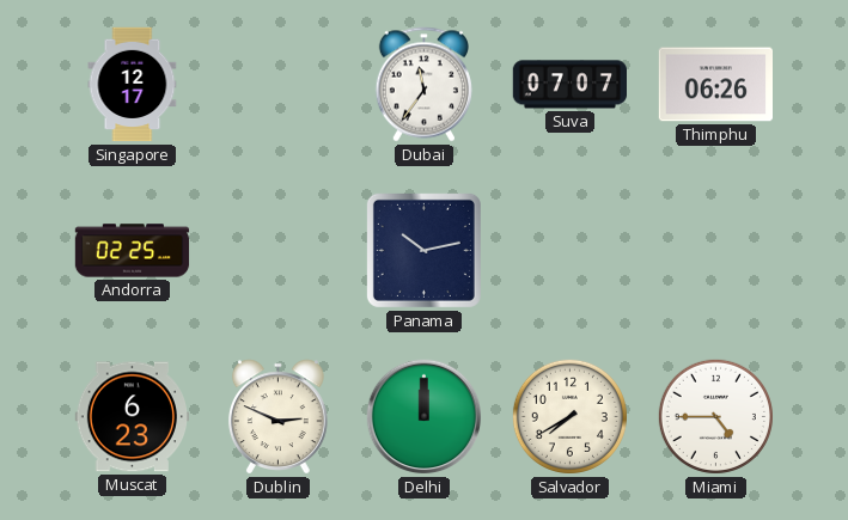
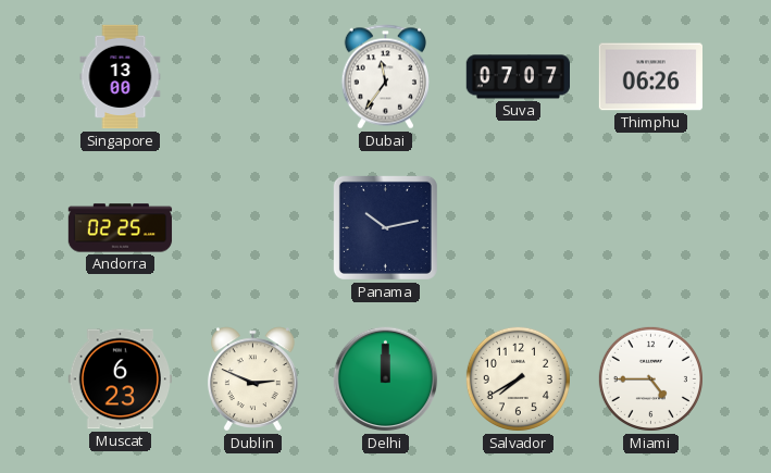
Singapore: 12:17 -> 13:00
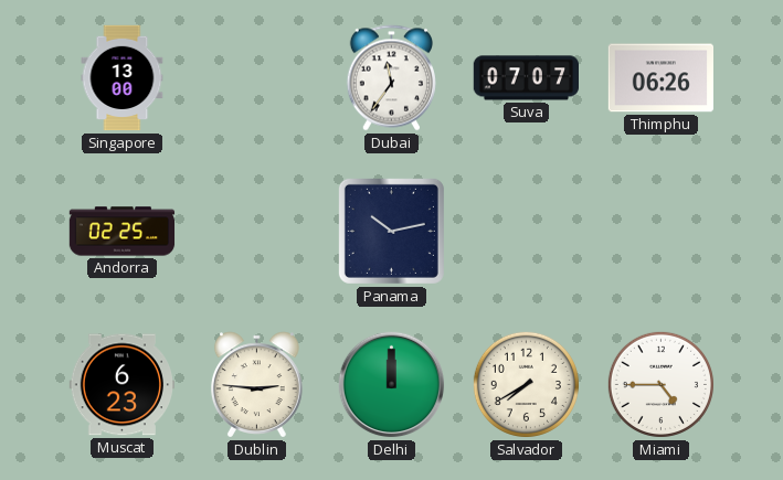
Dublin: 2:49 -> 2:46
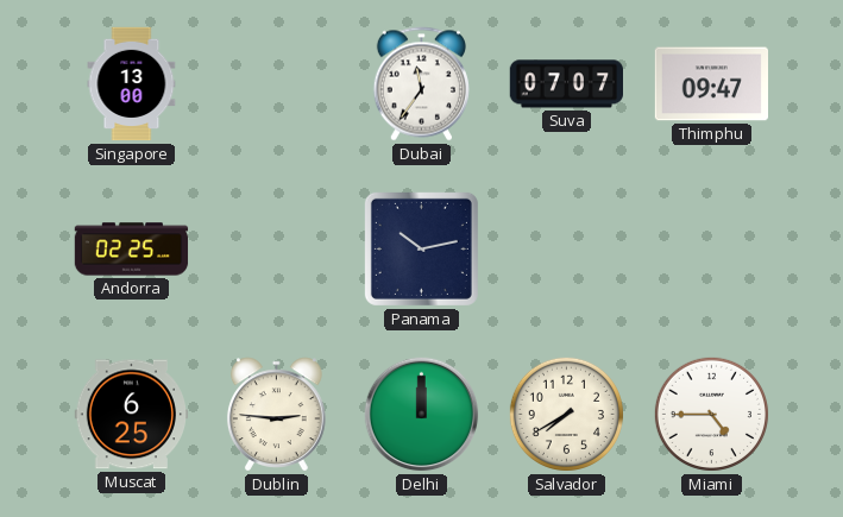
Thimphu: 06:26 -> 09:47
Muscat: 6:23 -> 6:25
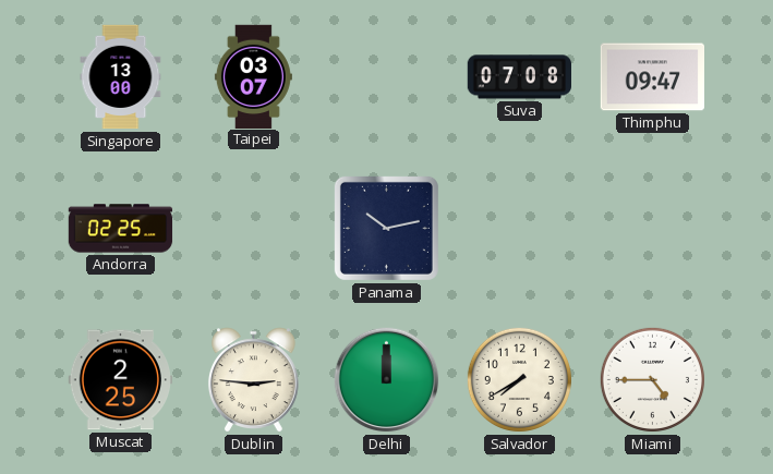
Taipei: none -> 03:07
Dubai: 11:36 -> none
Suva: 07:07 -> 07:08
Muscat: 6:25 -> 2:25
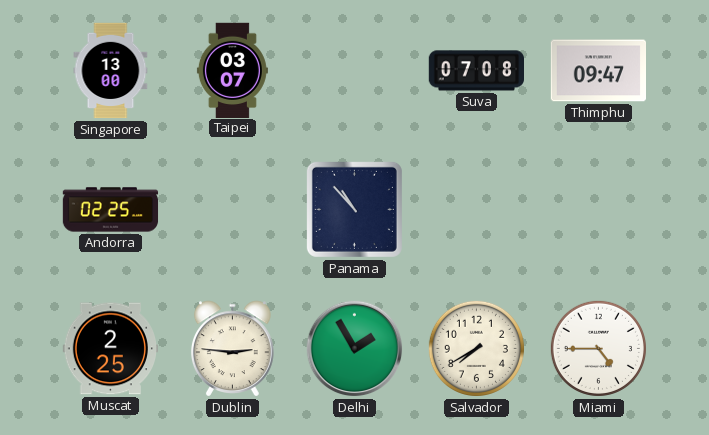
Panama: 10:13 -> 10:53
Delhi: 12:00 -> 1:55
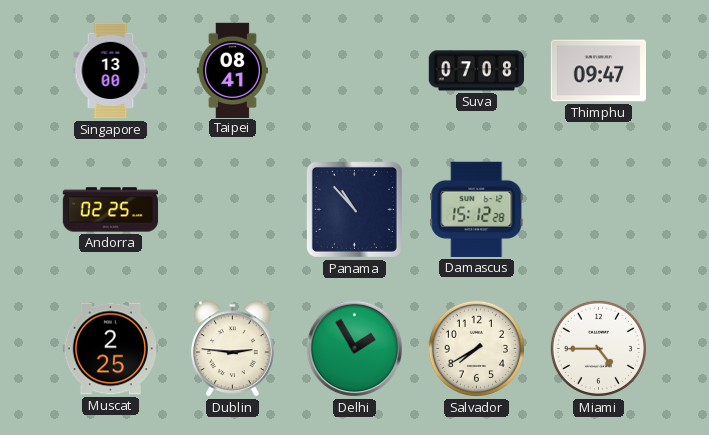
Taipei: 03:07 -> 08:41
Damascus: none -> 15:12
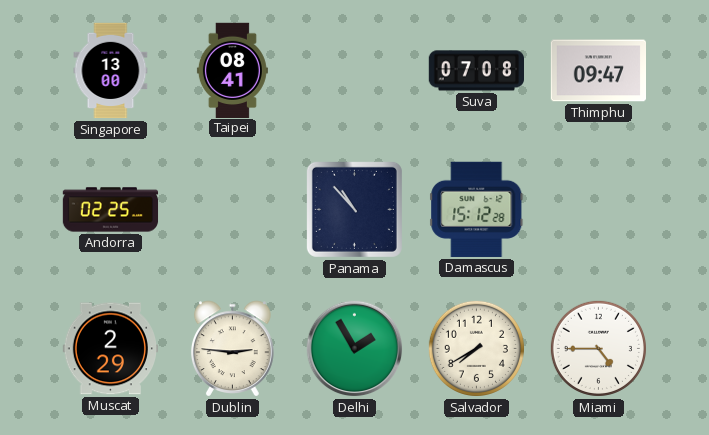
Muscat: 2:25 -> 2:29
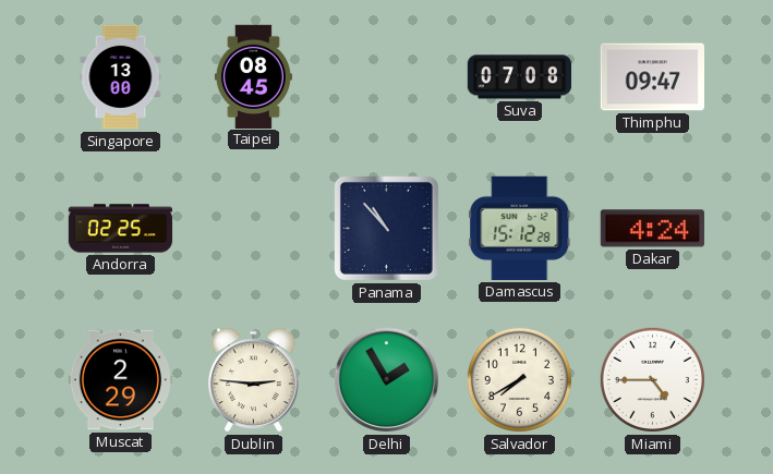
Taipei: 08:41 -> 08:45
Dakar: none -> 4:24
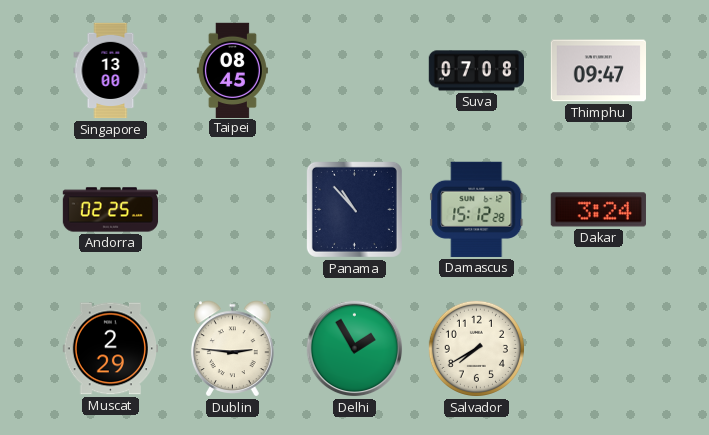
Dakar: 4:24 -> 3:24
Miami: 4:45 -> none
